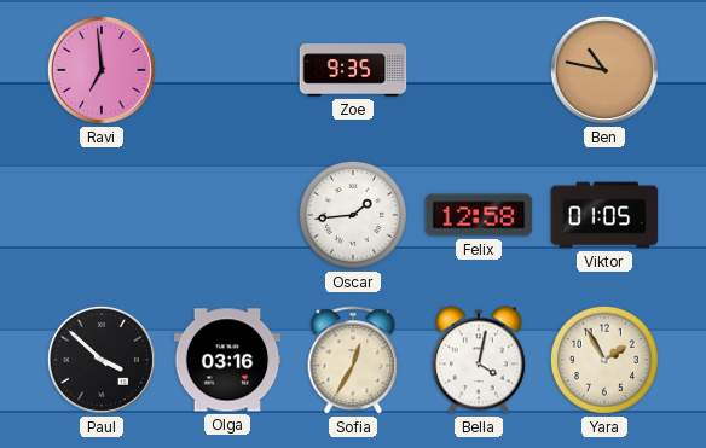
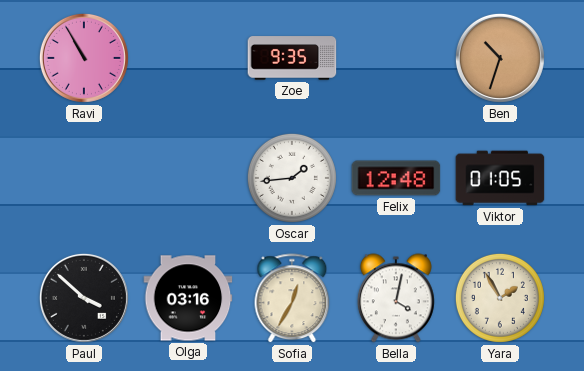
Ravi: 6:59 -> 10:55
Ben: 10:47 -> 10:33
Felix: 12:58 -> 12:48
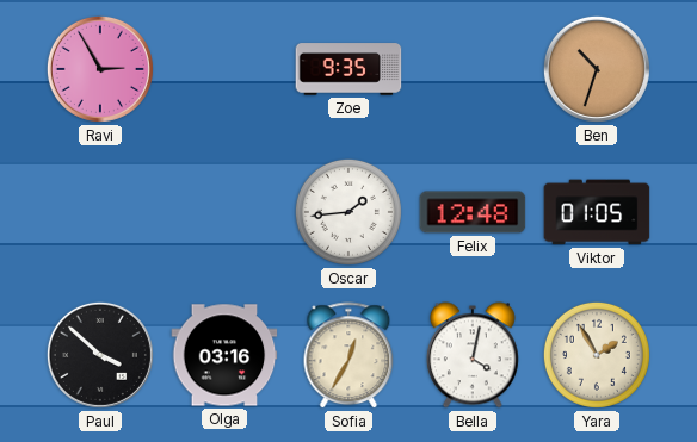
Ravi: 10:55 -> 2:55
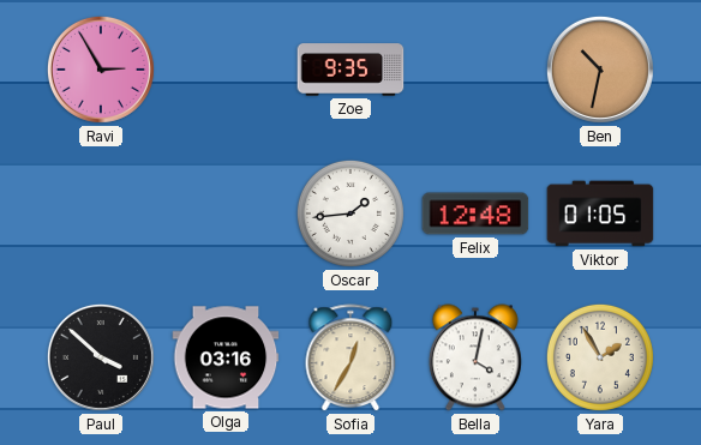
Ben: 10:33 -> 10:32
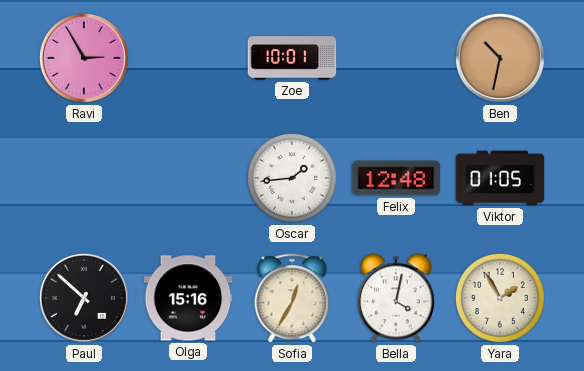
Zoe: 9:35 -> 10:01
Paul: 3:52 -> 6:52
Olga: 03:16 -> 15:16
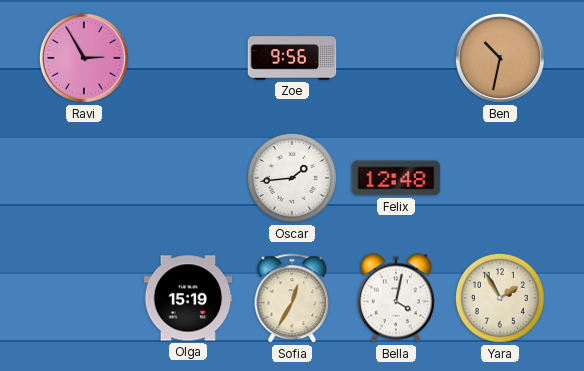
Zoe: 10:01 -> 9:56
Viktor: 01:05 -> none
Paul: 6:52 -> none
Olga: 15:16 -> 15:19
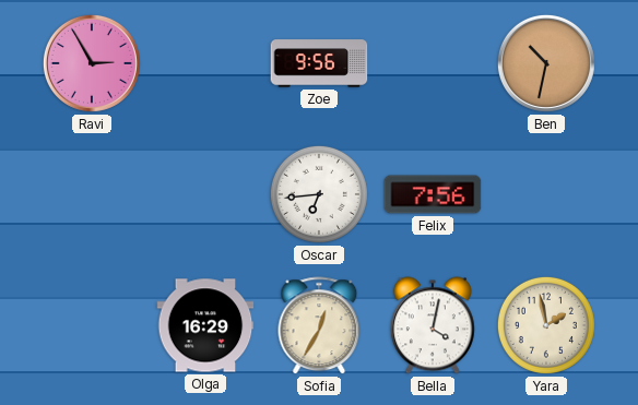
Oscar: 1:44 -> 6:44
Felix: 12:48 -> 7:56
Olga: 15:19 -> 16:29
Yara: 1:55 -> 1:58
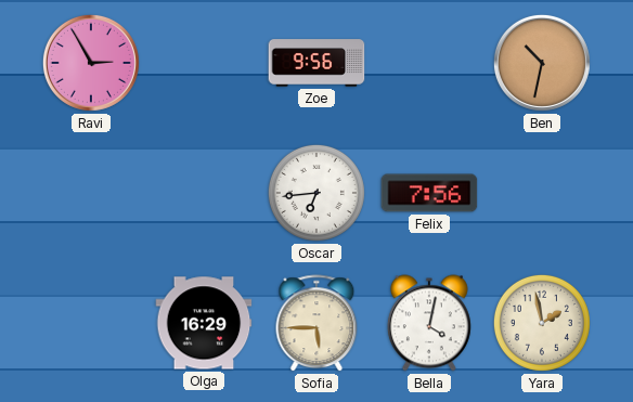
Sofia: 12:35 -> 5:45
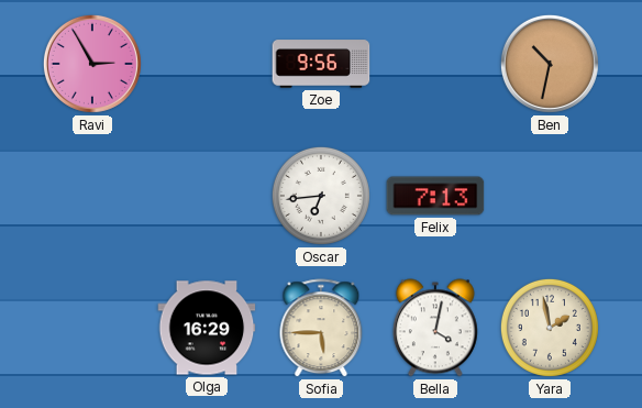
Felix: 7:56 -> 7:13
